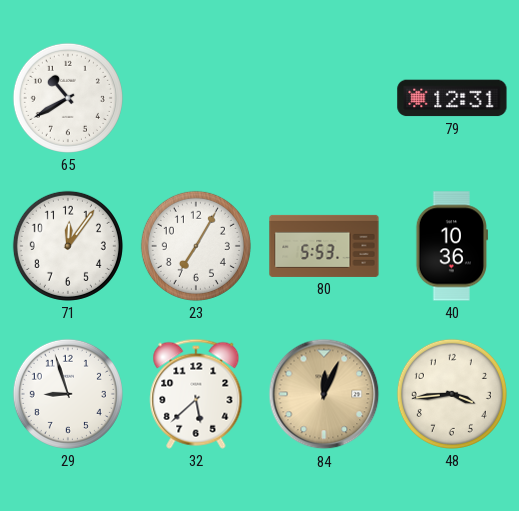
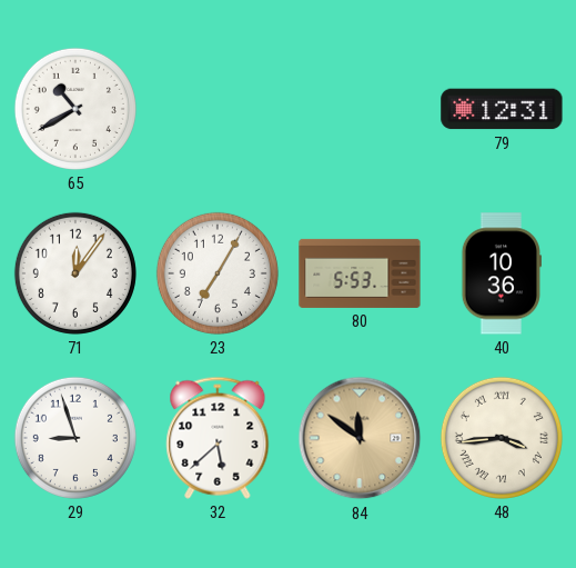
84: 12:04 -> 11:51
48 numerals: Arabic -> Roman
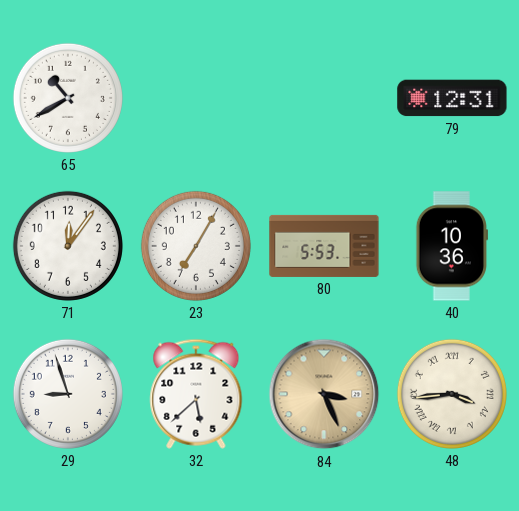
84: 11:51 -> 3:26
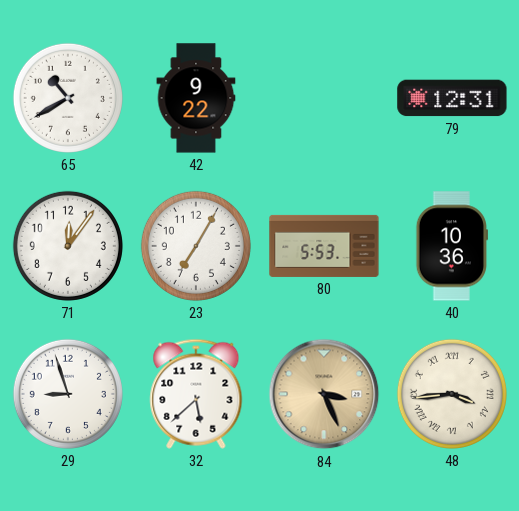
42: none -> 9:22
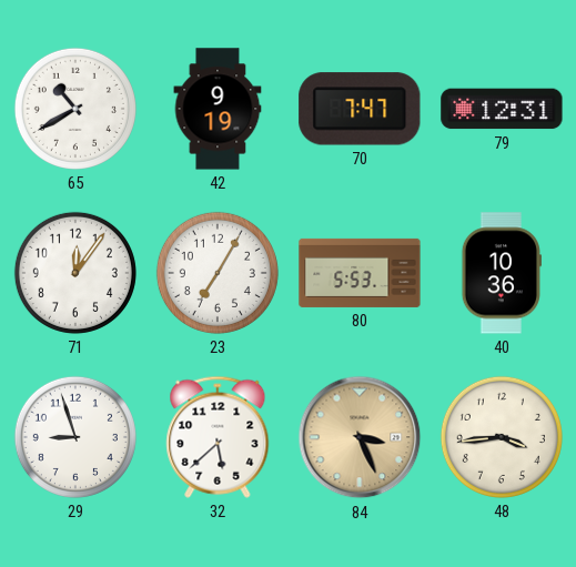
42: 9:22 -> 9:19
70: none -> 7:47
48 numerals: Roman -> Arabic
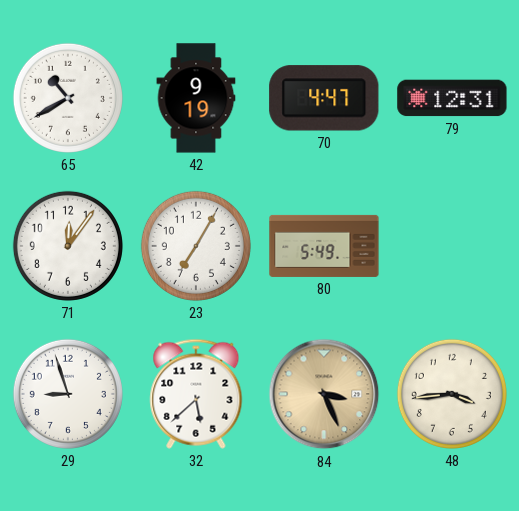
70: 7:47 -> 4:47
80: 5:53 -> 5:49
40: 10:36 -> none
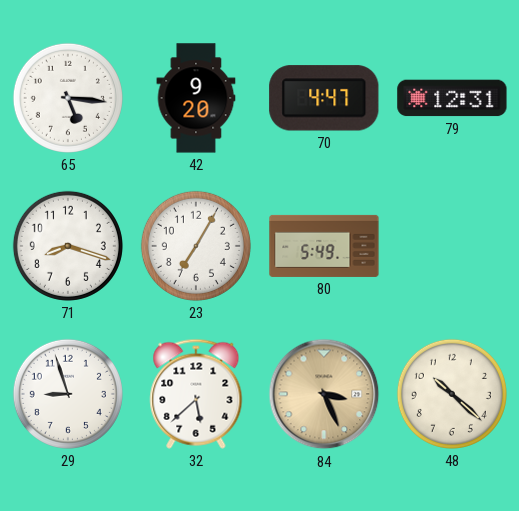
65: 10:40 -> 5:16
42: 9:19 -> 9:20
71: 12:06 -> 8:18
48: 3:44 -> 10:22
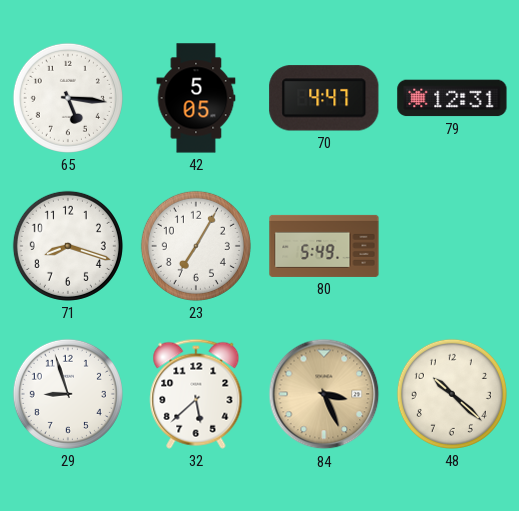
42: 9:20 -> 5:05
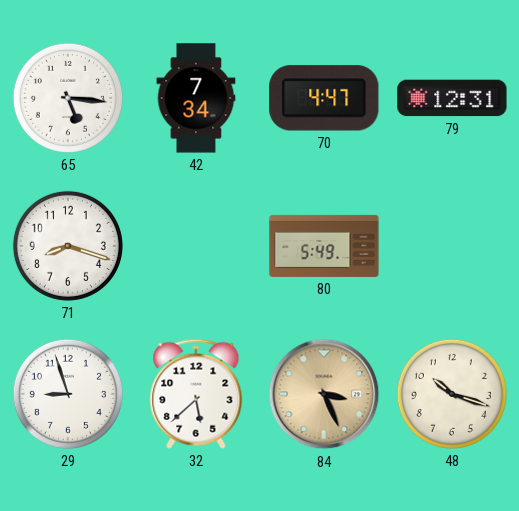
42: 5:05 -> 7:34
23: 7:05 -> none
48: 10:22 -> 10:18
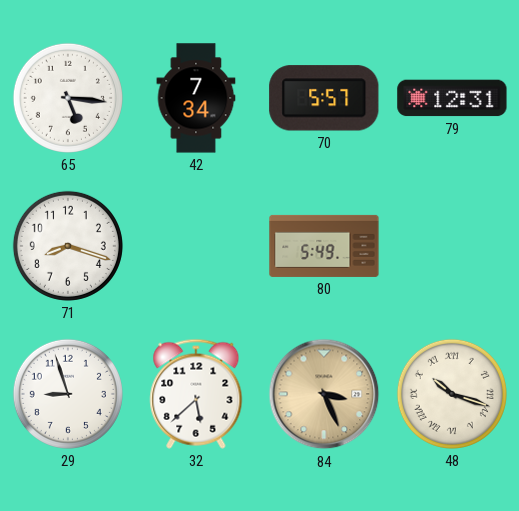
70: 4:47 -> 5:57
48 numerals: Arabic -> Roman
